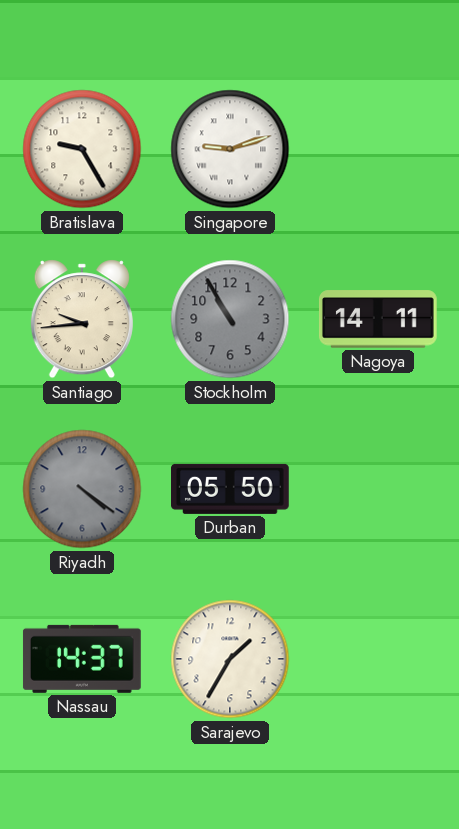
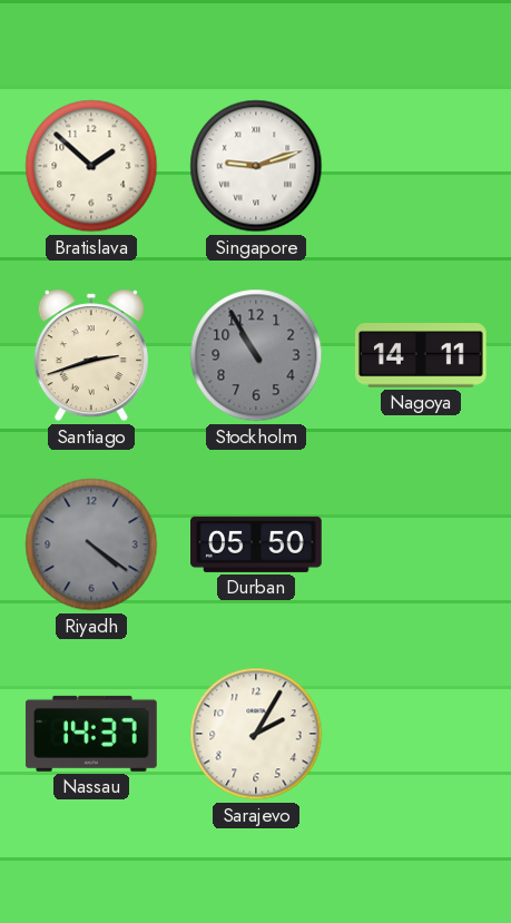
Bratislava: 9:25 -> 1:52
Santiago: 9:44 -> 2:42
Sarajevo: 1:35 -> 2:05
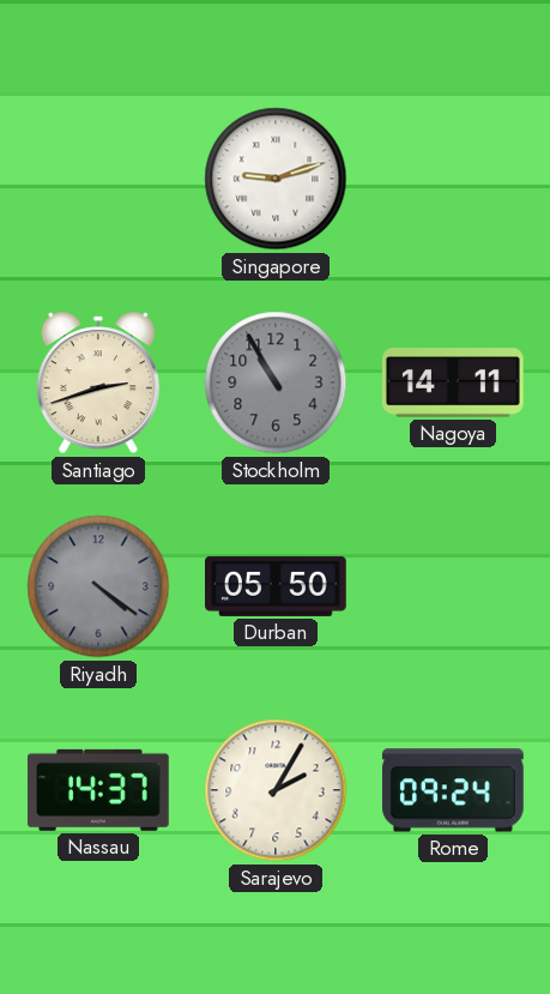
Bratislava: 1:52 -> none
Rome: none -> 09:24
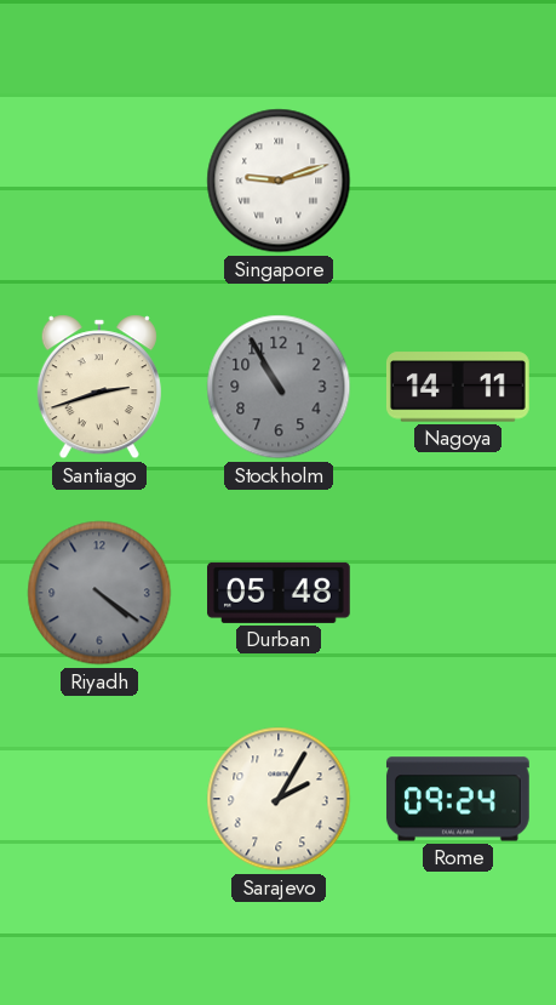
Durban: 05:50 -> 05:48
Nassau: 14:37 -> none
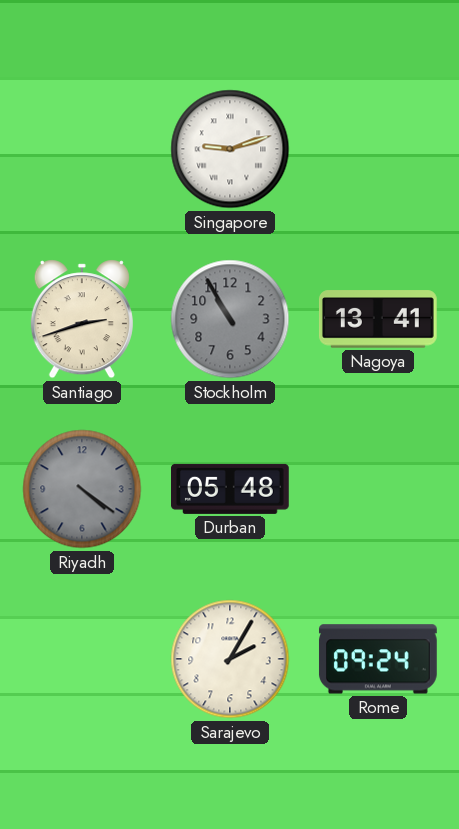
Nagoya: 14:11 -> 13:41
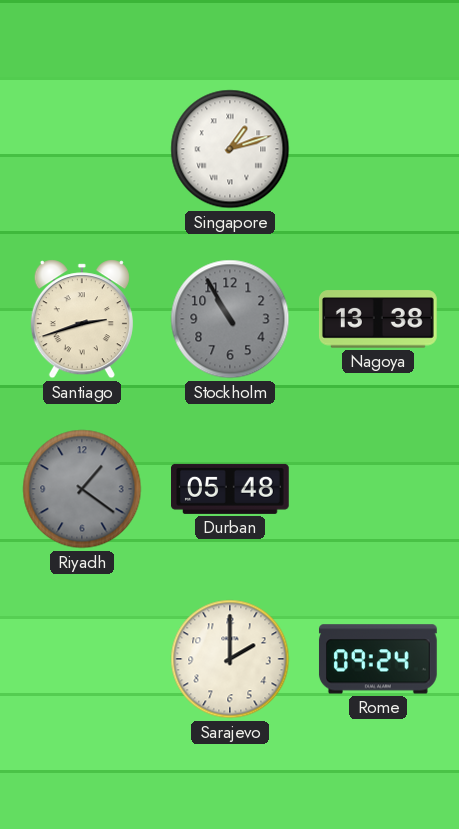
Singapore: 9:12 -> 1:12
Nagoya: 13:41 -> 13:38
Riyadh: 4:21 -> 1:21
Sarajevo: 2:05 -> 2:00
